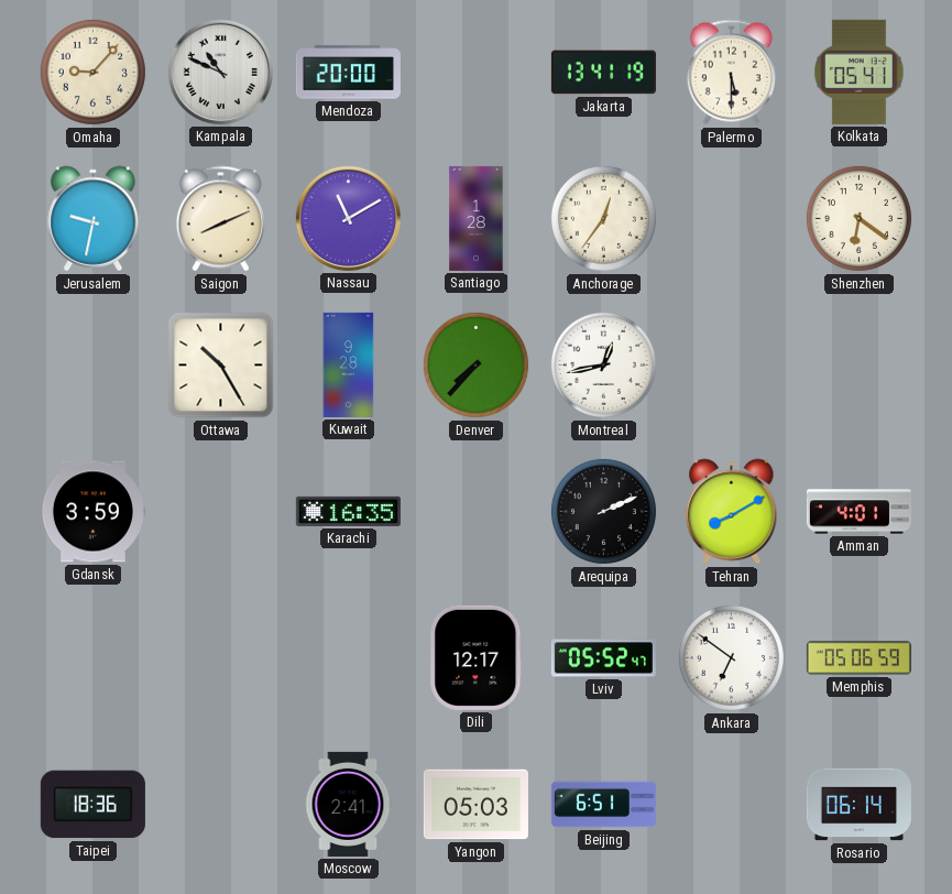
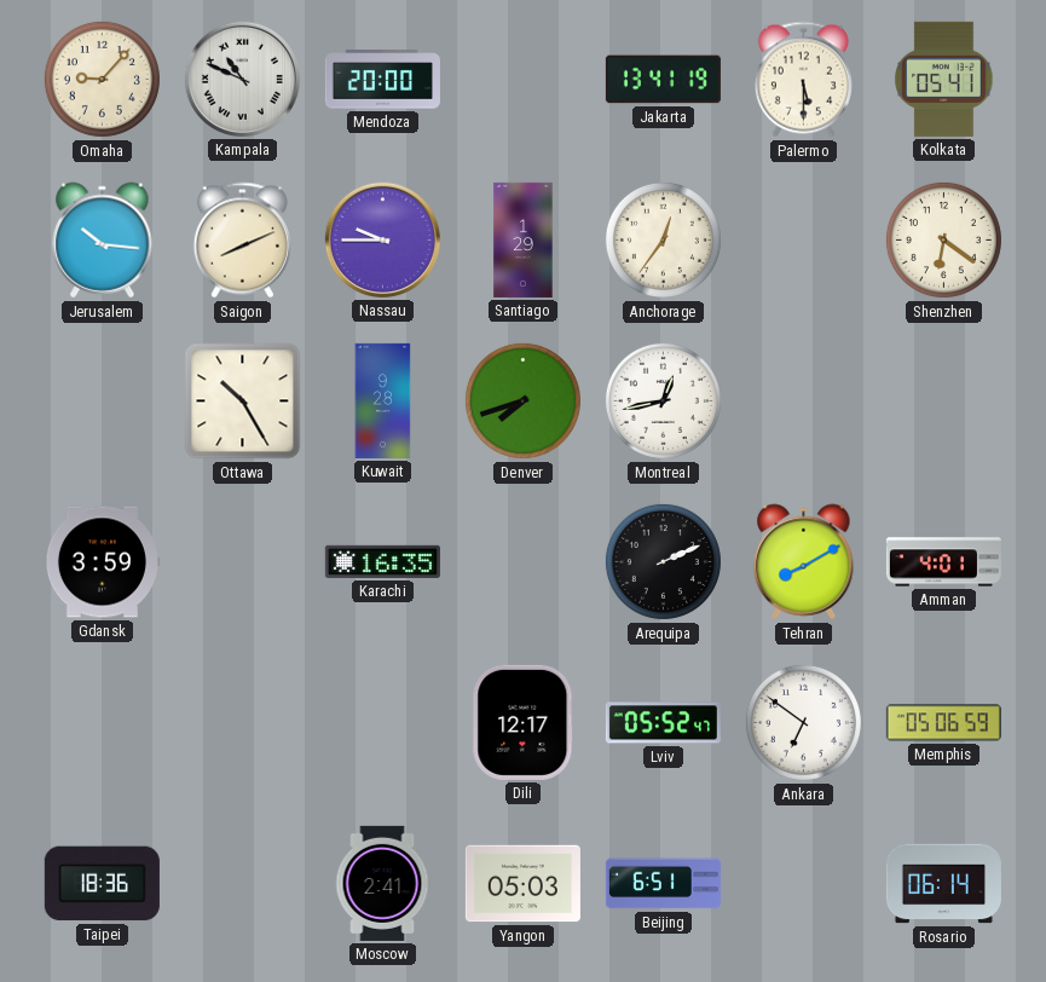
Jerusalem: 9:32 -> 10:16
Nassau: 11:10 -> 9:45
Santiago: 1:28 -> 1:29
Denver: 7:37 -> 7:42
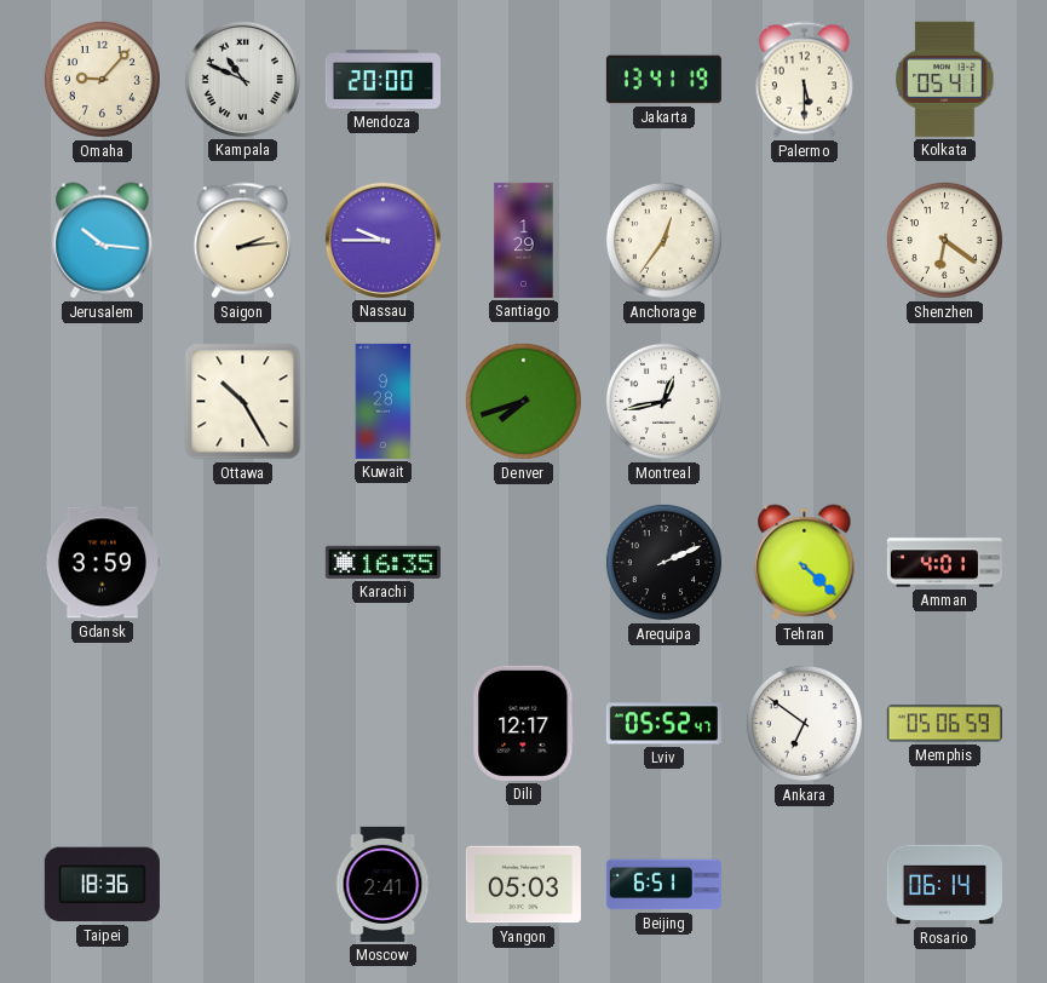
Saigon: 8:11 -> 2:14
Tehran: 8:10 -> 4:22
